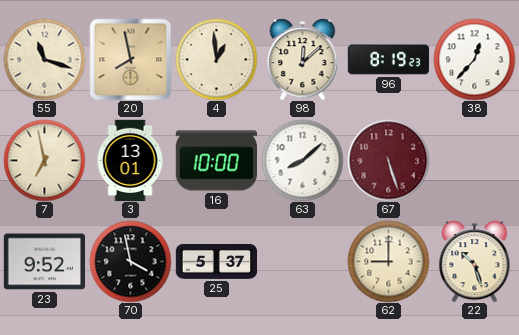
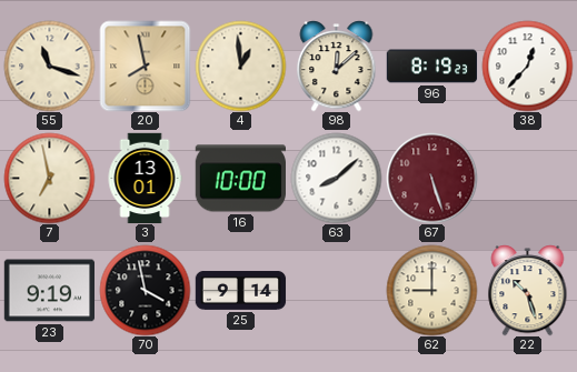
23: 9:52 -> 9:19
25: 5:37 -> 9:14
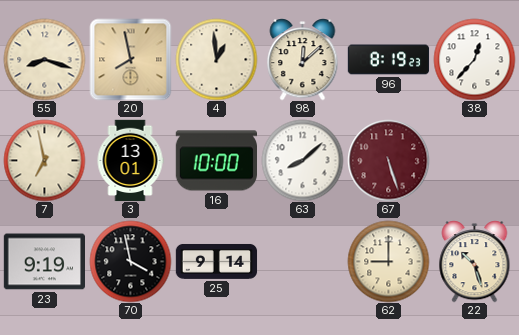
55: 11:18 -> 8:18
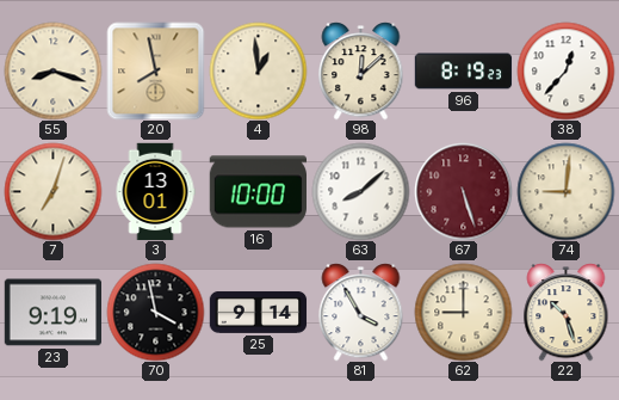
7: 6:58 -> 7:03
74: none -> 9:01
81: none -> 3:55
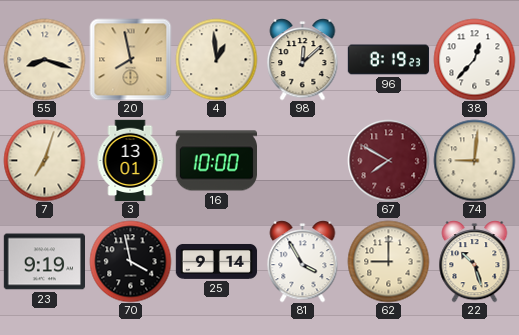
63: 8:08 -> none
67: 5:27 -> 7:50
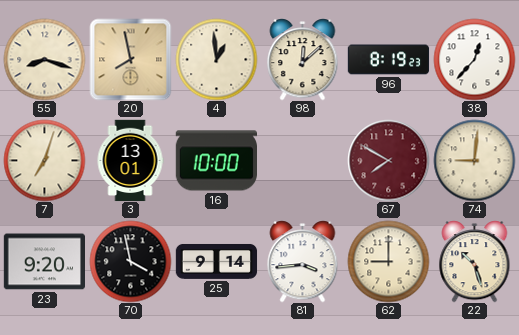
23: 9:19 -> 9:20
81: 3:55 -> 3:44
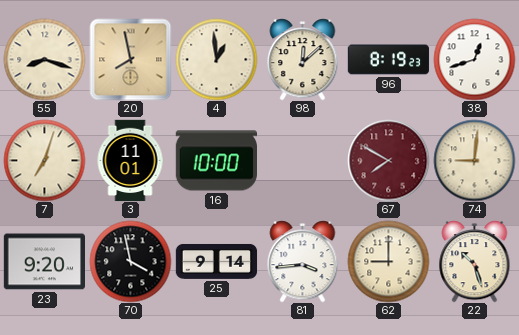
38: 12:37 -> 12:42
3: 13:01 -> 11:01
